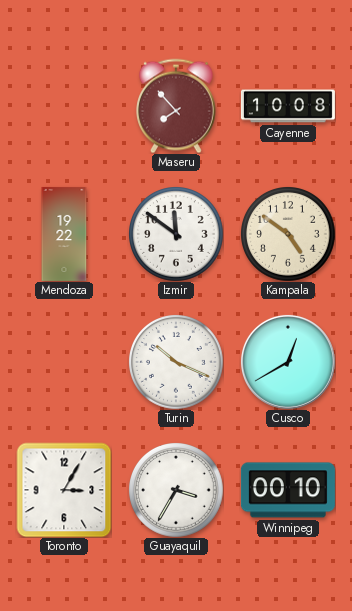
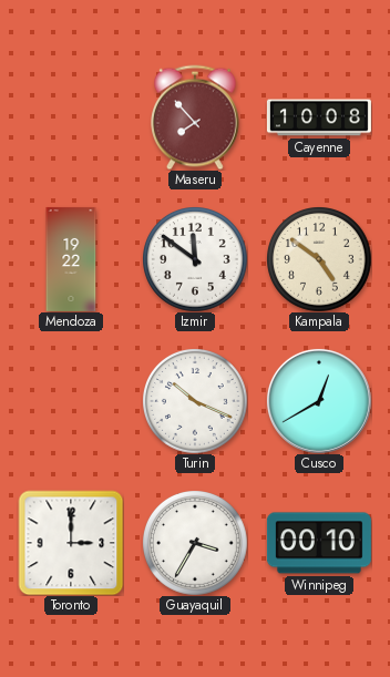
Toronto: 3:05 -> 3:00
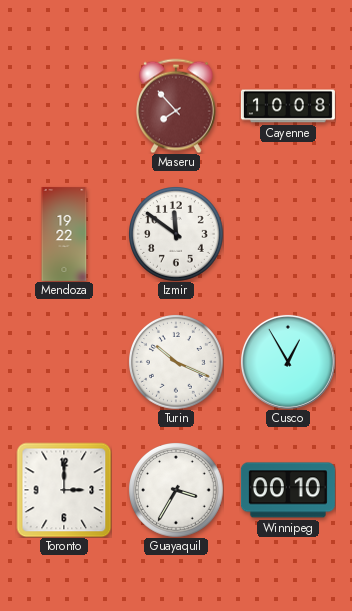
Kampala: 4:51 -> none
Cusco: 12:40 -> 12:55
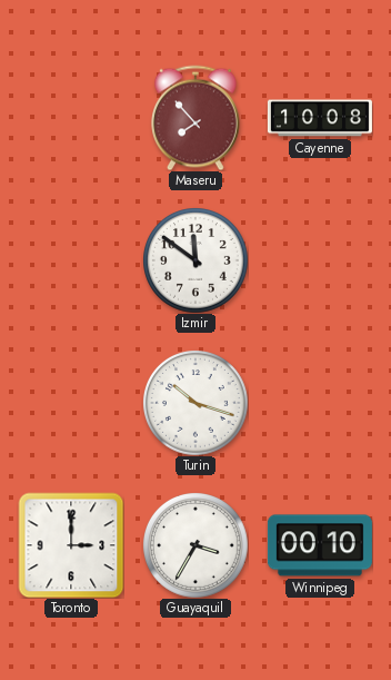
Mendoza: 19:22 -> none
Turin: 10:19 -> 10:18
Cusco: 12:55 -> none
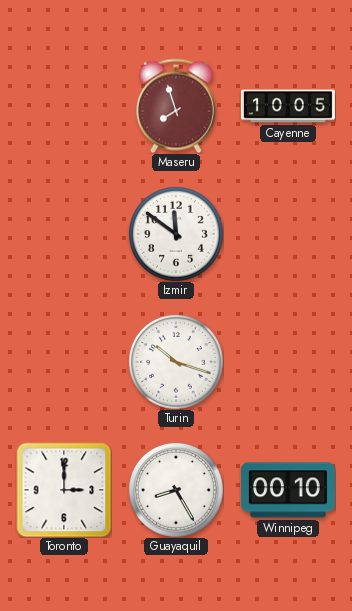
Maseru: 7:53 -> 7:57
Cayenne: 10:08 -> 10:05
Guayaquil: 3:35 -> 8:25
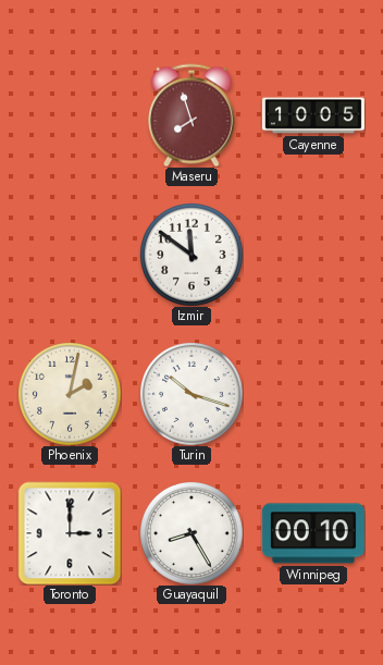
Phoenix: none -> 2:02
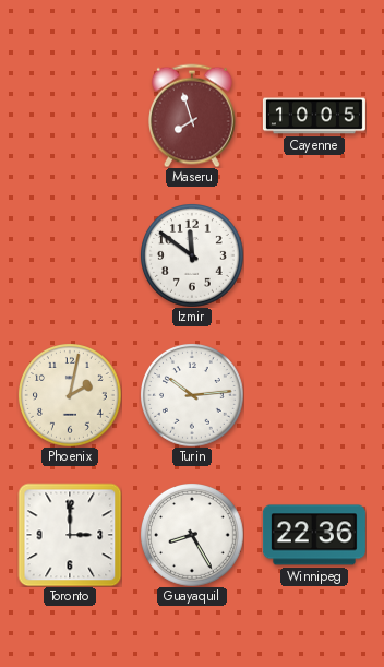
Turin: 10:18 -> 10:14
Winnipeg: 00:10 -> 22:36
